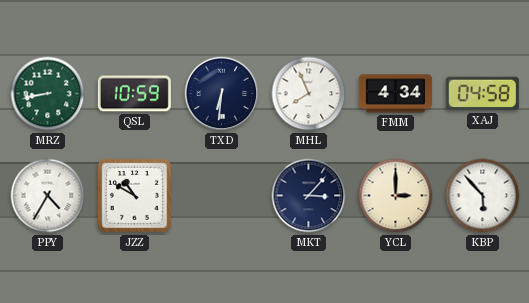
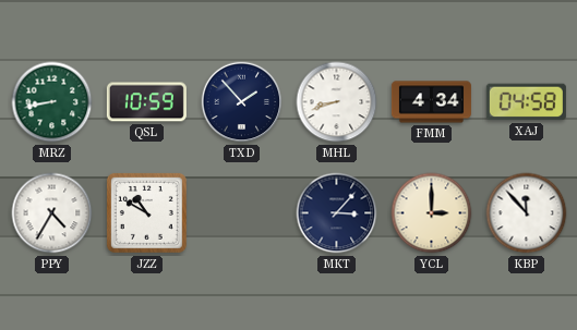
TXD: 6:31 -> 1:53
MHL: 7:56 -> 8:42
KBP: 5:53 -> 11:53
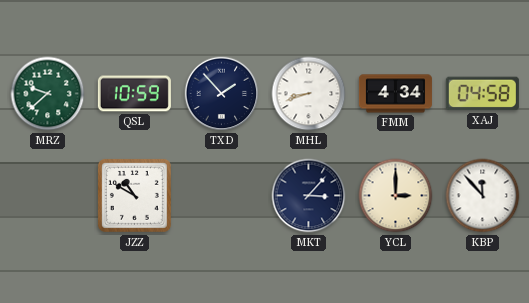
MRZ: 8:43 -> 9:38
PPY: 4:35 -> none
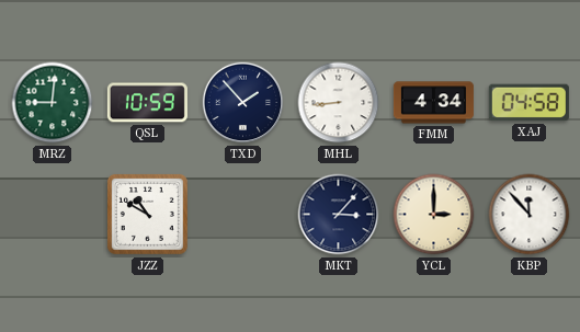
MRZ: 9:38 -> 9:01
MHL: 8:42 -> 8:44
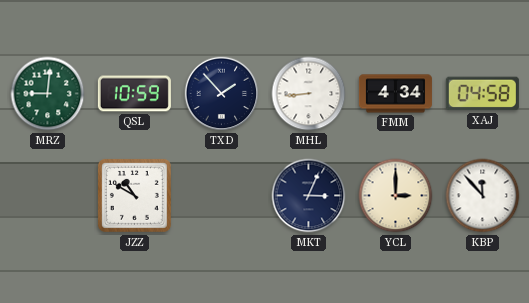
MKT: 3:07 -> 3:04
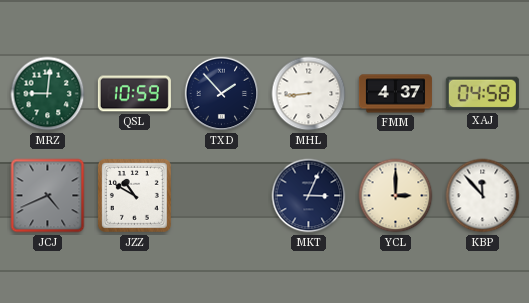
FMM: 4:34 -> 4:37
JCJ: none -> 4:41
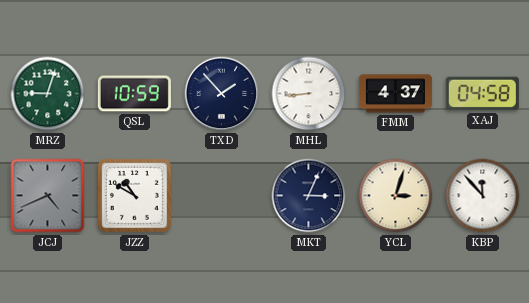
MRZ: 9:01 -> 9:03
YCL: 3:00 -> 3:03
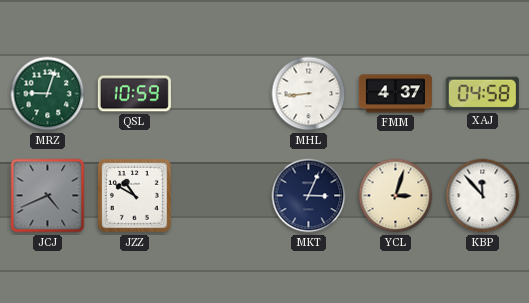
TXD: 1:53 -> none
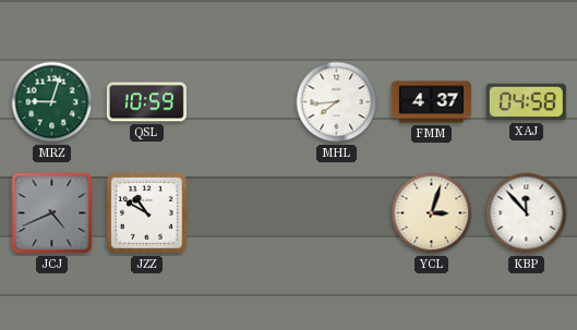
MHL: 8:44 -> 7:44
MKT: 3:04 -> none
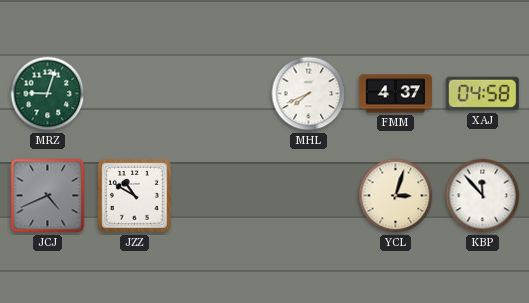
QSL: 10:59 -> none
MHL: 7:44 -> 7:41
